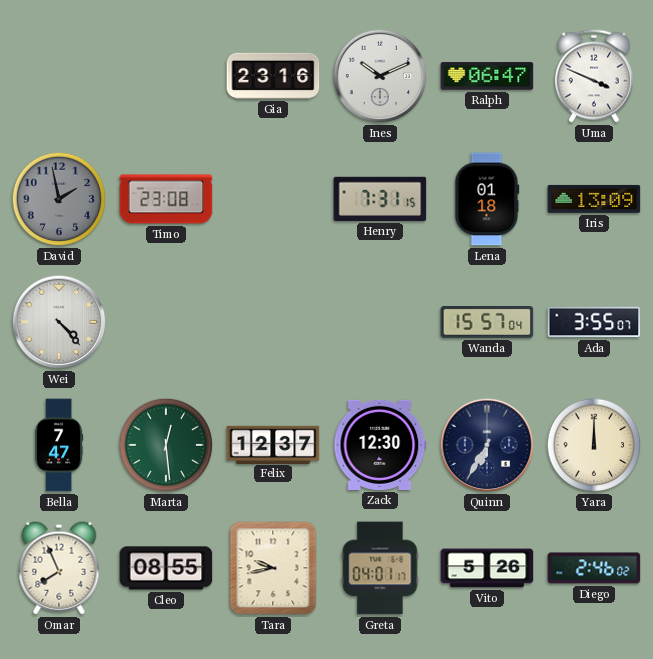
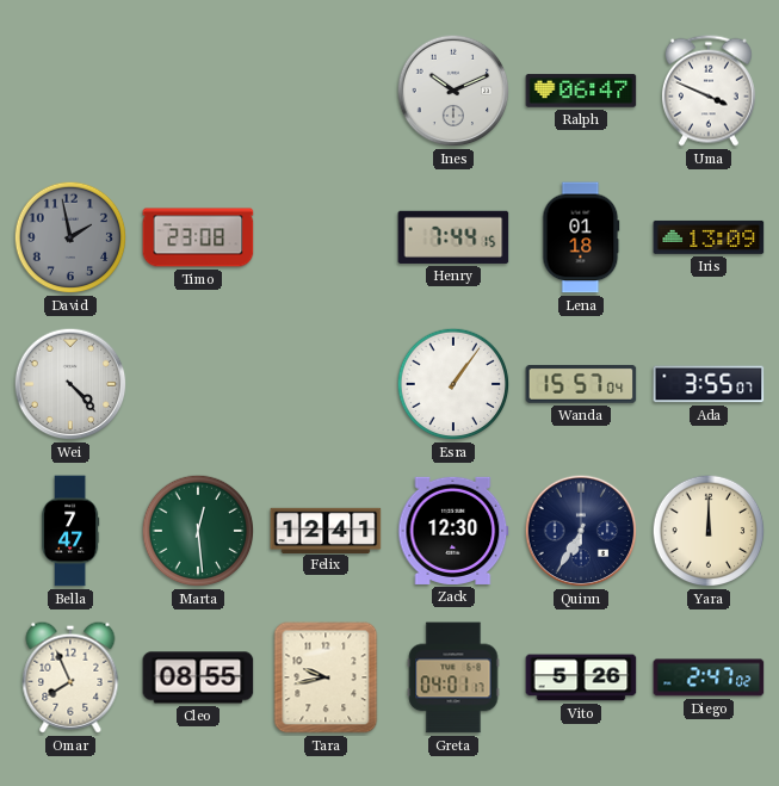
Gia: 23:16 -> none
Henry: 7:31 -> 7:44
Esra: none -> 1:06
Felix: 12:37 -> 12:41
Diego: 2:46 -> 2:47
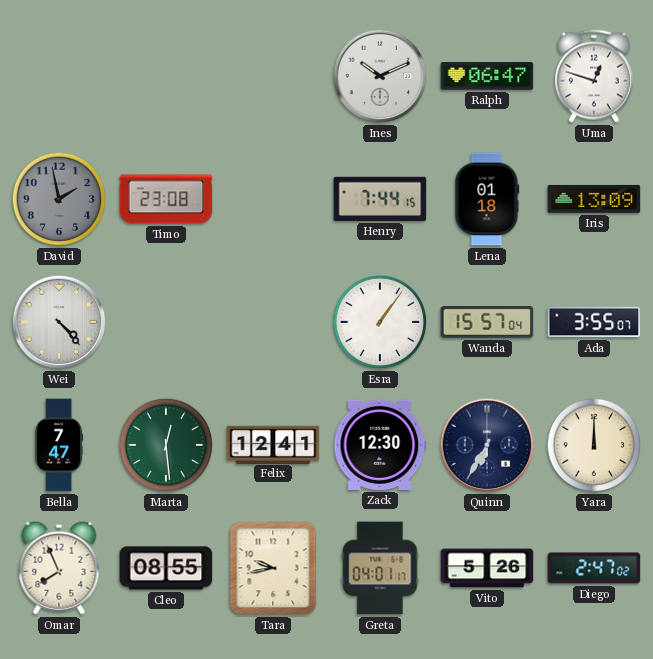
Uma: 3:49 -> 12:48
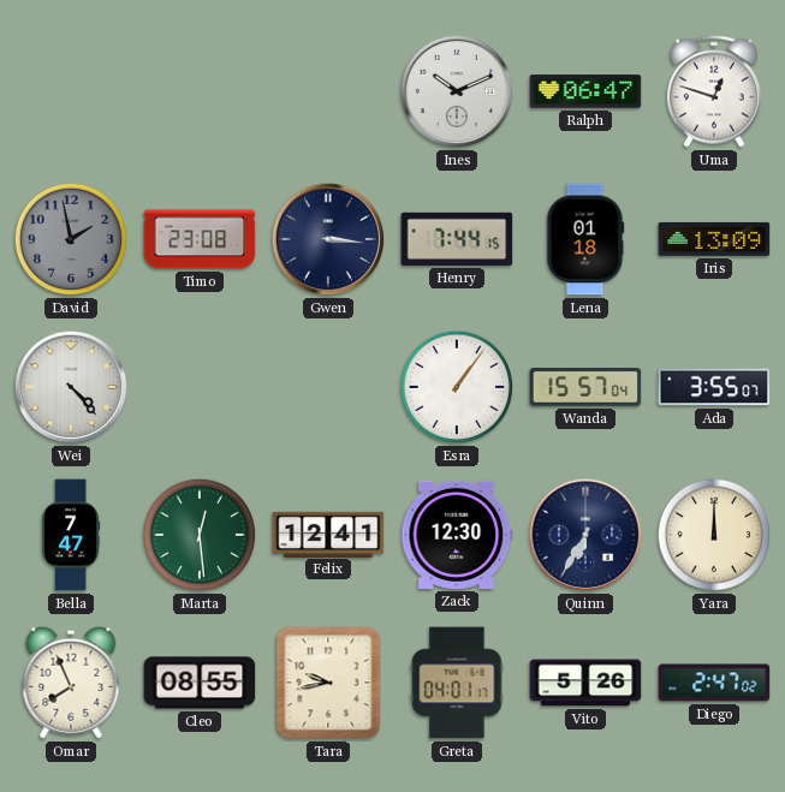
Gwen: none -> 3:16
